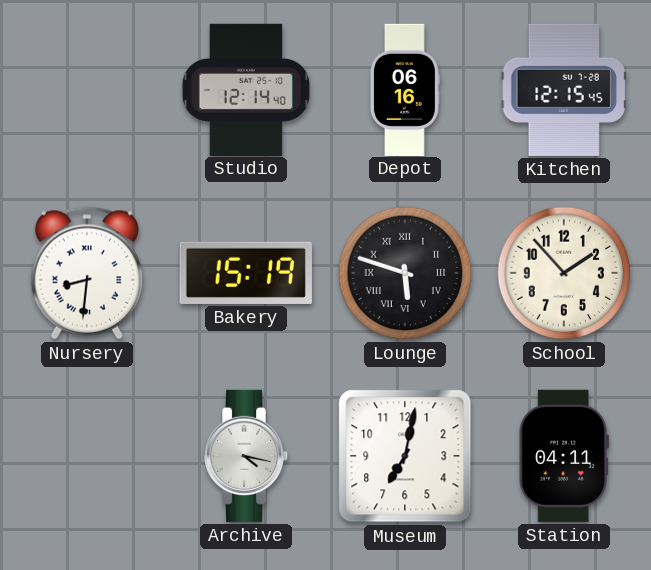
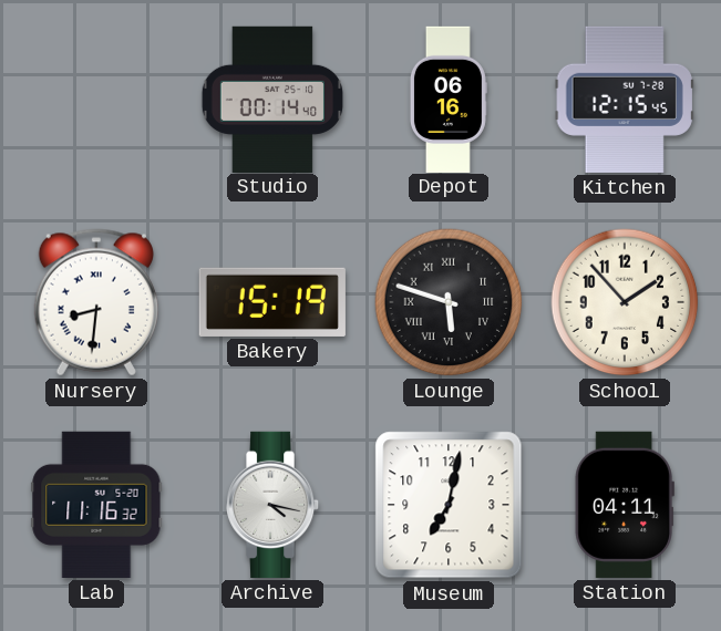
Studio: 12:14 -> 00:14
Lab: none -> 11:16
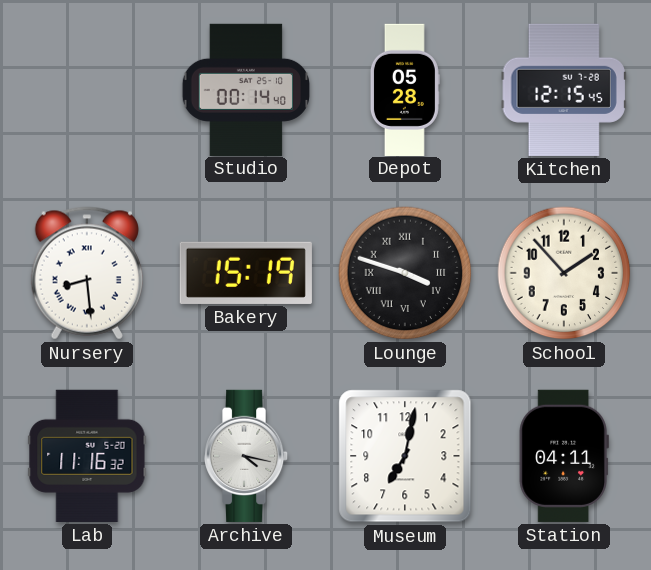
Depot: 06:16 -> 05:28
Nursery: 8:31 -> 8:29
Lounge: 5:48 -> 3:48
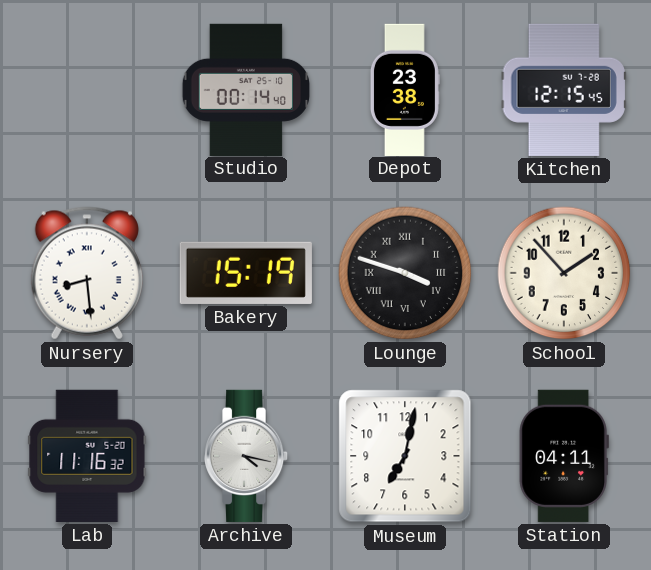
Depot: 05:28 -> 23:38
